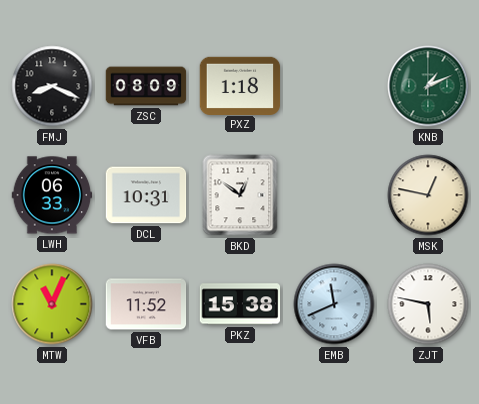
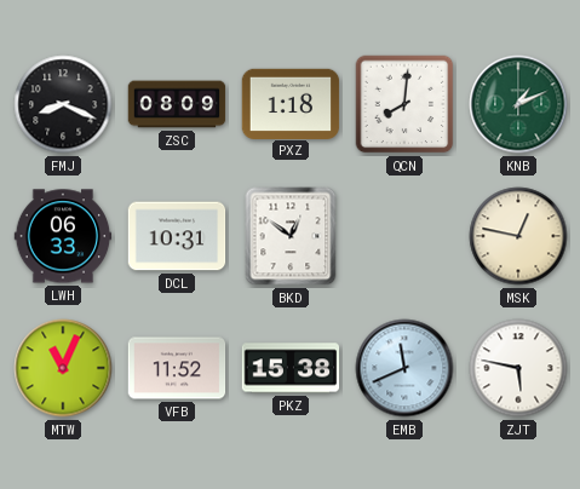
QCN: none -> 8:01
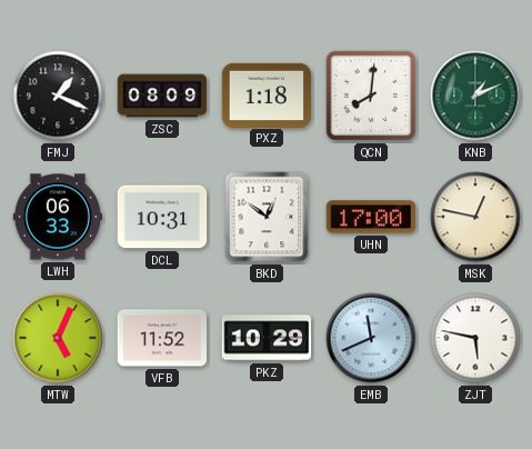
FMJ: 8:19 -> 1:19
UHN: none -> 17:00
MTW: 11:04 -> 5:04
PKZ: 15:38 -> 10:29
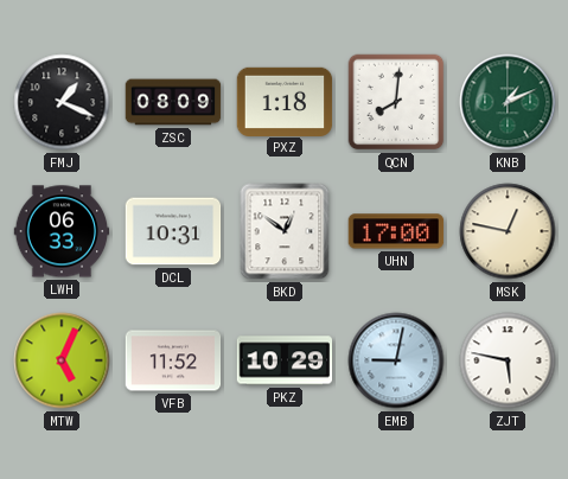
EMB: 11:41 -> 9:02
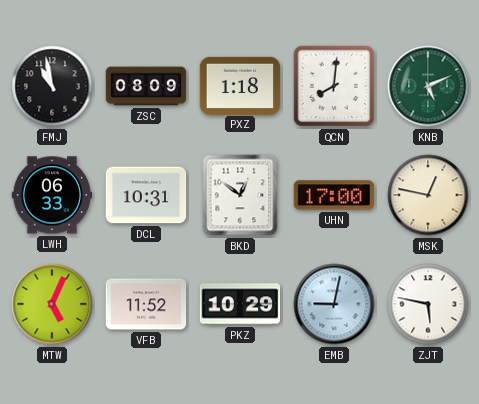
FMJ: 1:19 -> 10:58
KNB: 1:11 -> 5:11
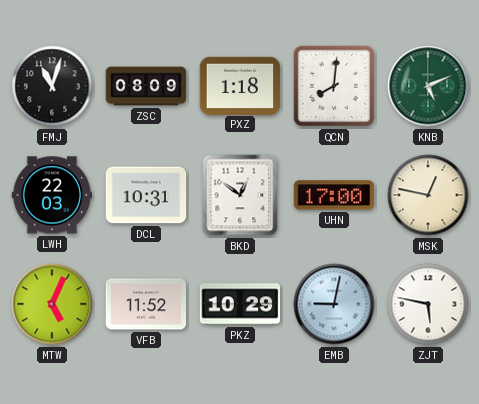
FMJ: 10:58 -> 11:03
LWH: 06:33 -> 22:03
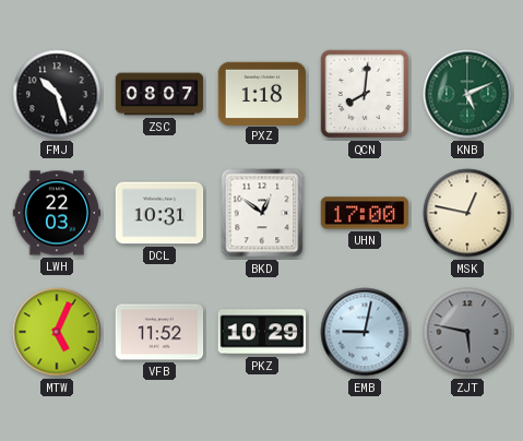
FMJ: 11:03 -> 10:27
ZSC: 08:09 -> 08:07
ZJT dial: white -> grey
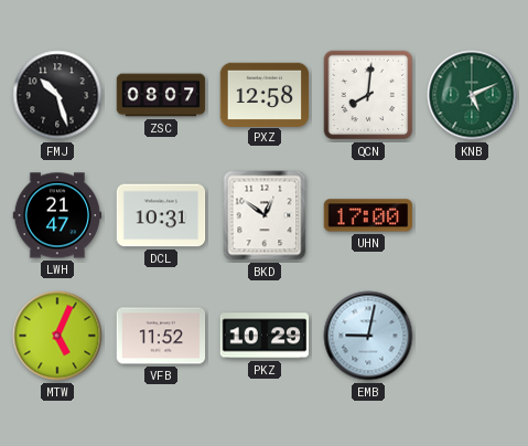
PXZ: 1:18 -> 12:58
LWH: 22:03 -> 21:47
MSK: 12:47 -> none
ZJT: 5:47 -> none
